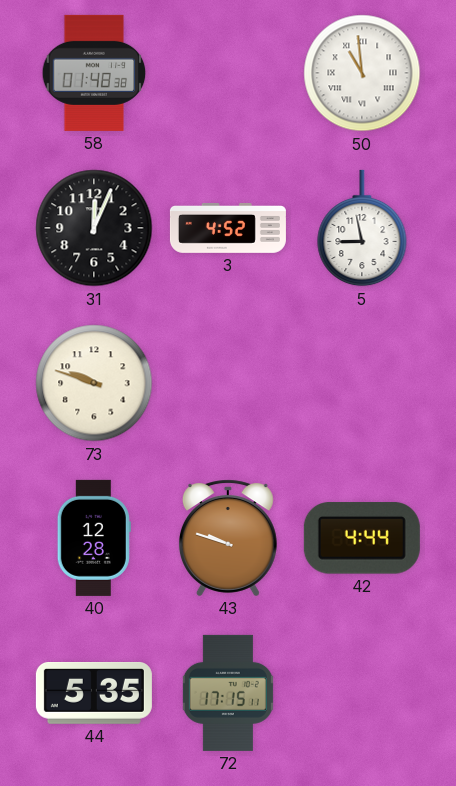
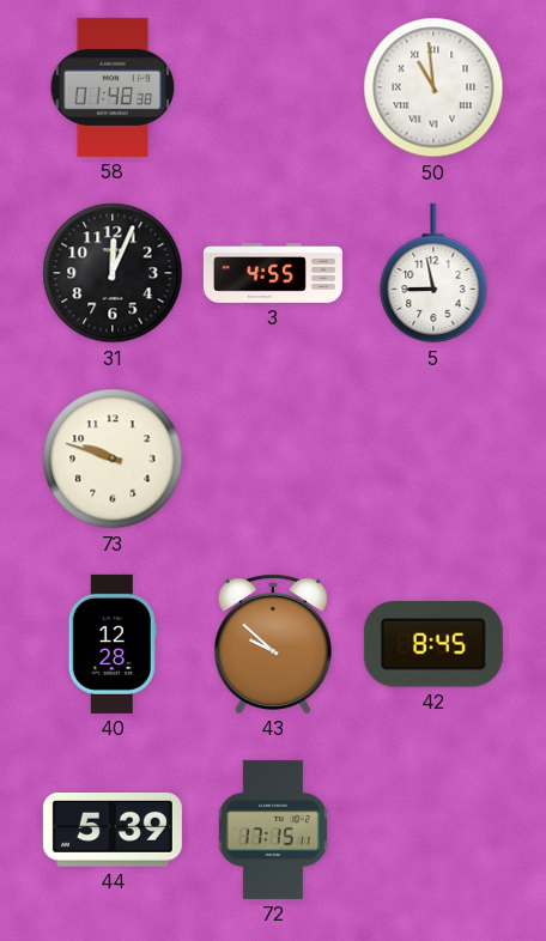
3: 4:52 -> 4:55
43: 9:48 -> 9:52
42: 4:44 -> 8:45
44: 5:35 -> 5:39
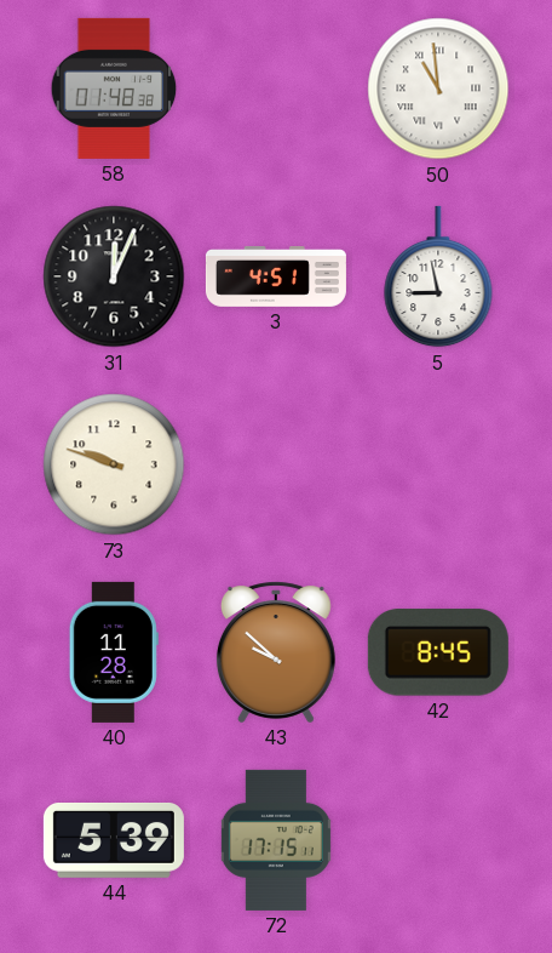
3: 4:55 -> 4:51
40: 12:28 -> 11:28
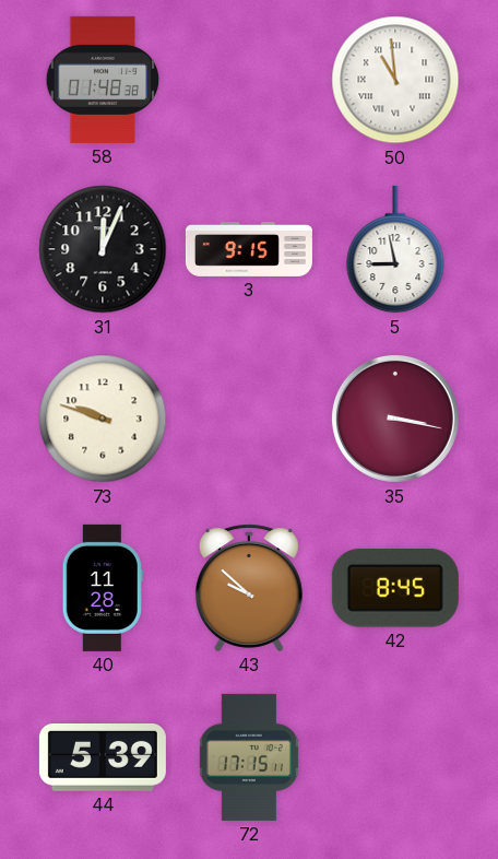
3: 4:51 -> 9:15
35: none -> 3:17
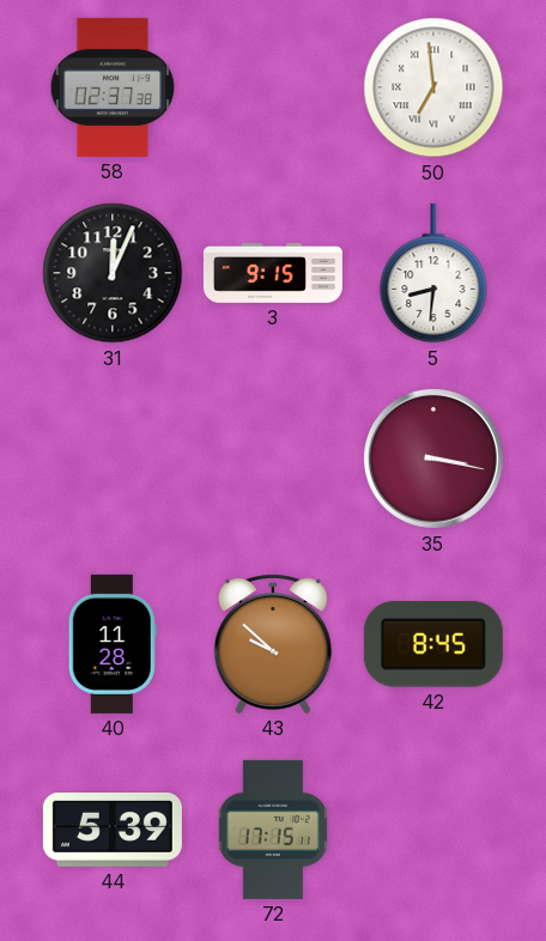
58: 01:48 -> 02:37
50: 10:59 -> 6:59
5: 8:58 -> 8:31
73: 9:48 -> none
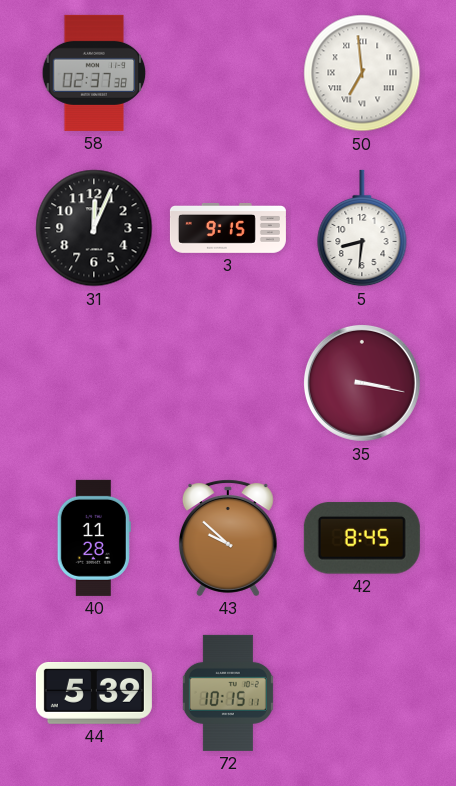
72: 17:15 -> 10:15
